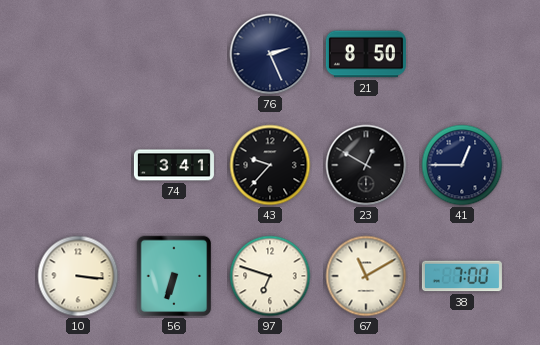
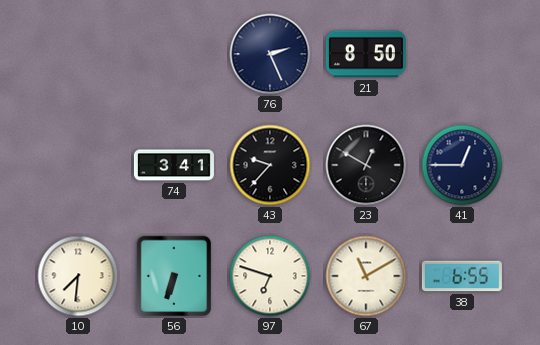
10: 3:16 -> 7:31
38: 7:00 -> 6:55
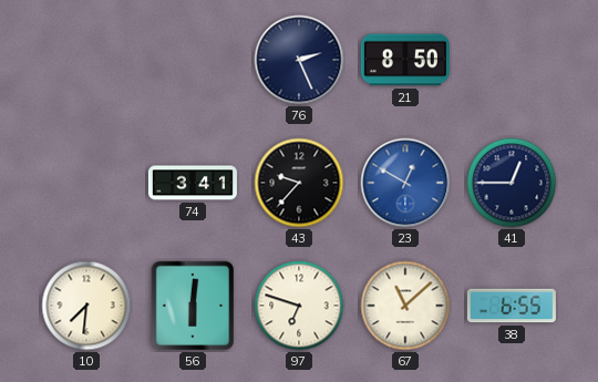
23 dial: black -> blue
56: 6:33 -> 6:01
67: 11:10 -> 11:08
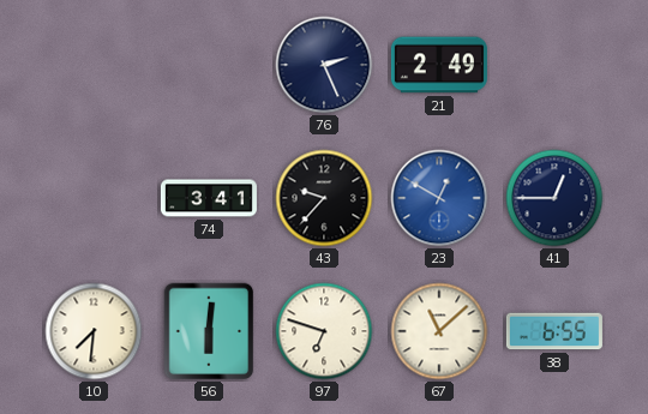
21: 8:50 -> 2:49
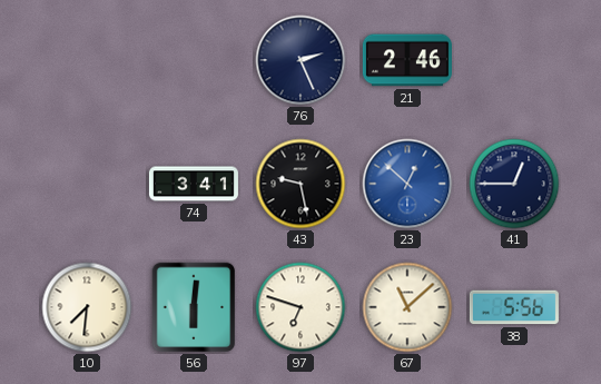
21: 2:49 -> 2:46
43: 9:37 -> 9:28
23: 12:50 -> 12:52
38: 6:55 -> 5:56
